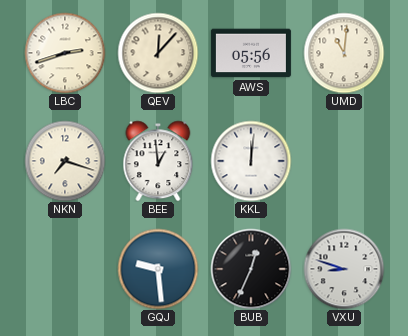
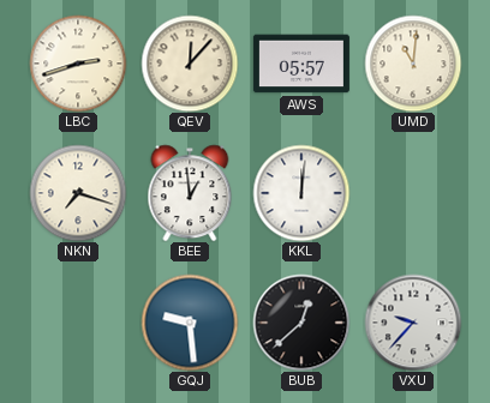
AWS: 05:56 -> 05:57
BUB: 12:34 -> 12:38
VXU: 8:48 -> 9:37
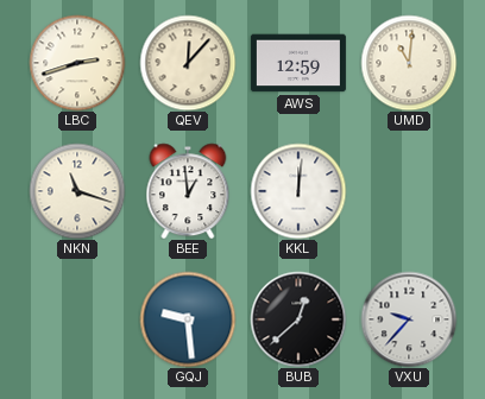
AWS: 05:57 -> 12:59
NKN: 7:18 -> 11:18
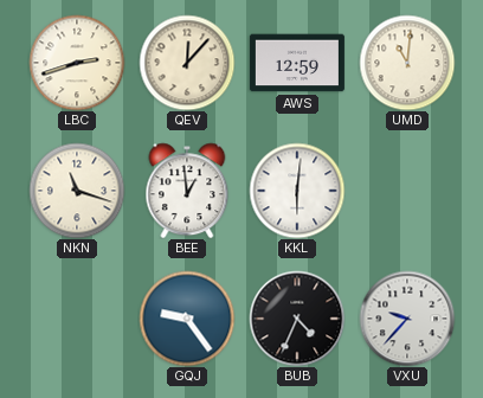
KKL: 12:01 -> 6:01
GQJ: 9:29 -> 9:24
BUB: 12:38 -> 4:34
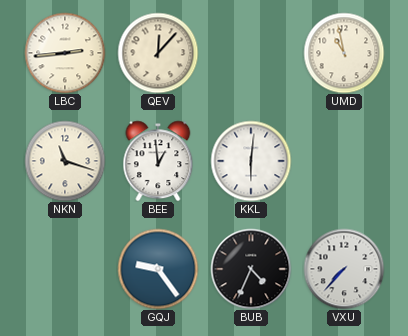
LBC: 2:42 -> 2:44
AWS: 12:59 -> none
UMD: 11:01 -> 10:58
VXU: 9:37 -> 7:37
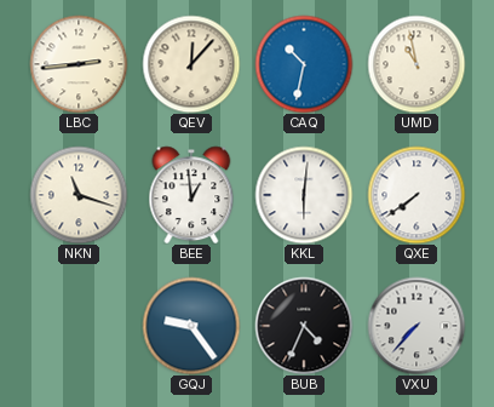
CAQ: none -> 10:32
QXE: none -> 7:39
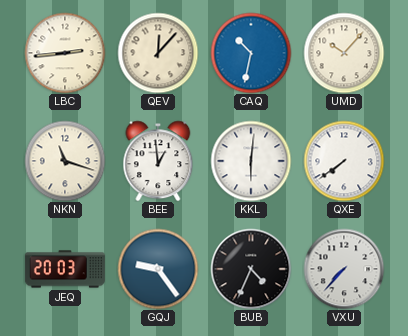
UMD: 10:58 -> 10:07
JEQ: none -> 20:03
